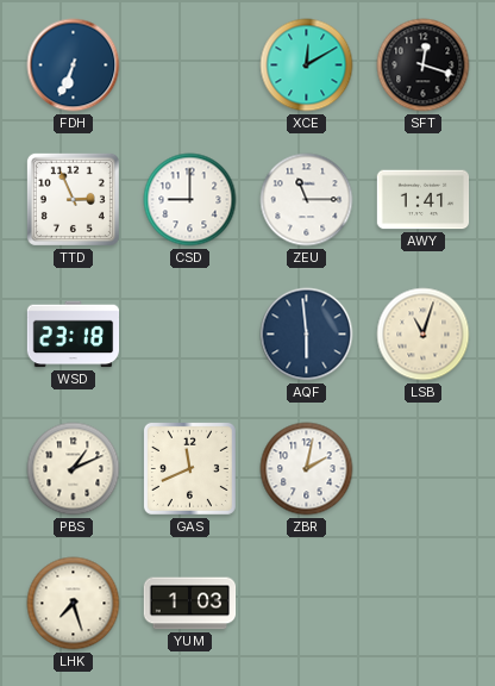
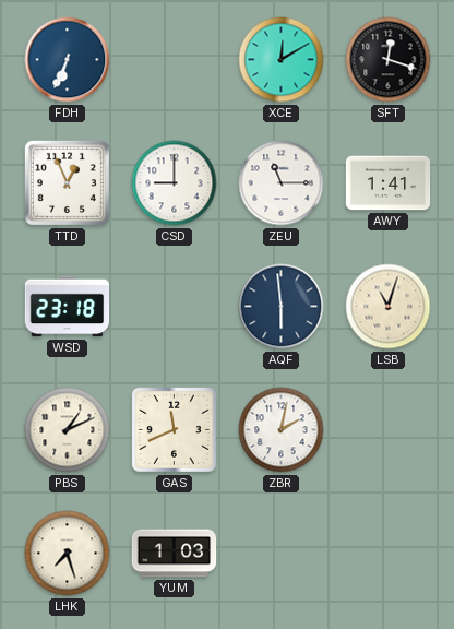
TTD: 2:56 -> 12:56
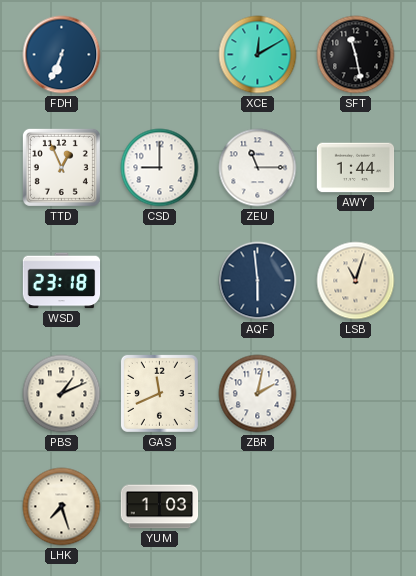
SFT: 12:18 -> 11:28
AWY: 1:41 -> 1:44
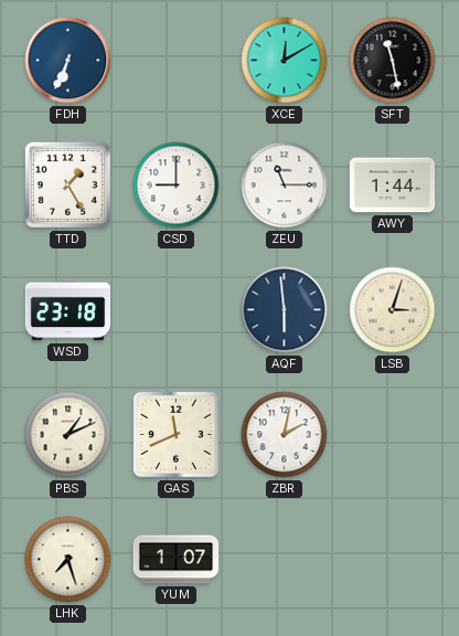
TTD: 12:56 -> 1:25
LSB: 11:03 -> 3:03
YUM: 1:03 -> 1:07
